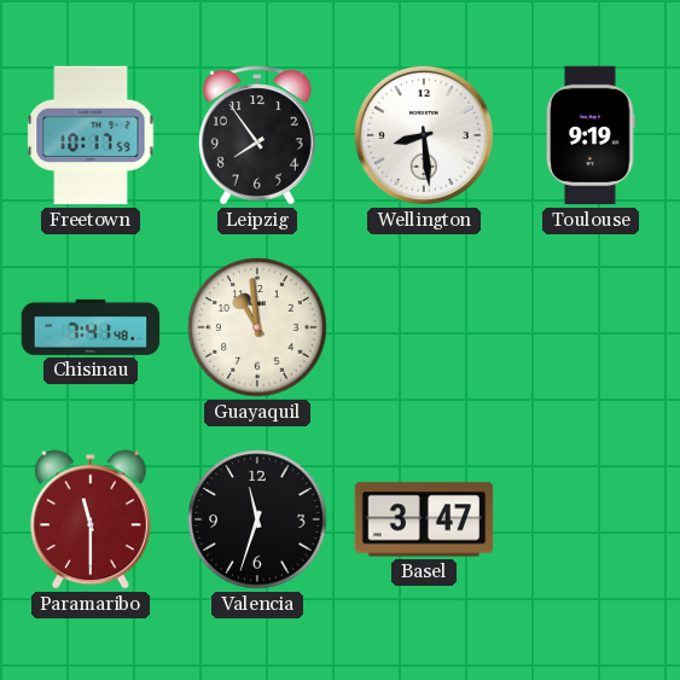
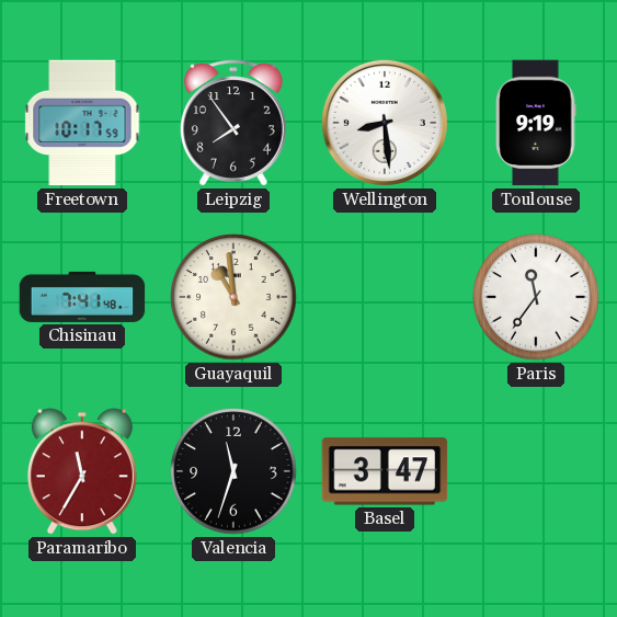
Paris: none -> 11:36
Paramaribo: 11:30 -> 11:35
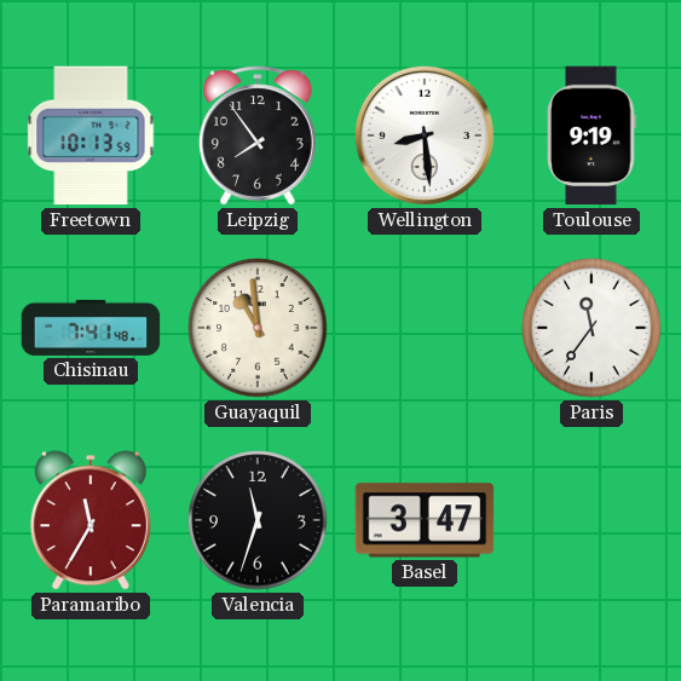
Freetown: 10:17 -> 10:13
